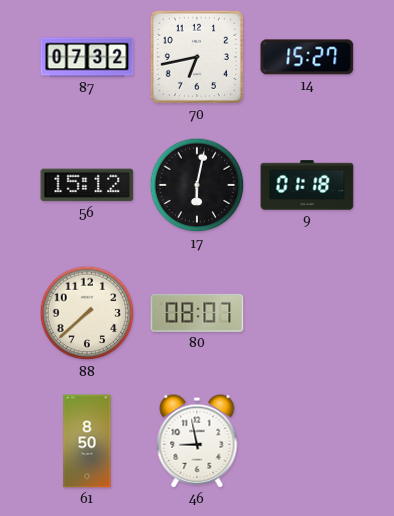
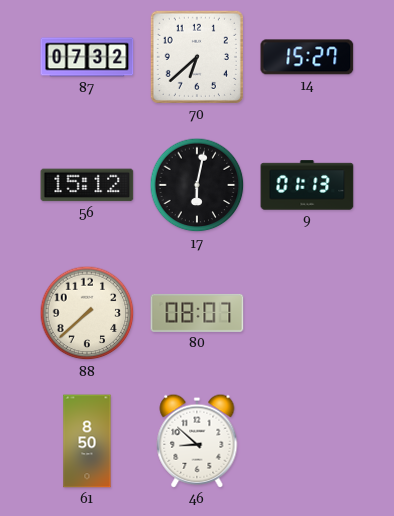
70: 6:43 -> 6:38
9: 01:18 -> 01:13
46: 8:58 -> 8:52
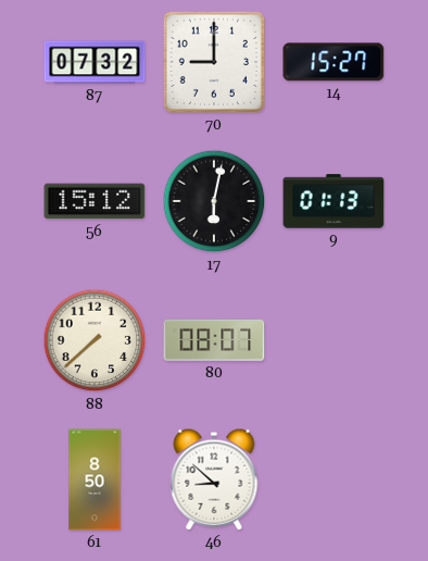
70: 6:38 -> 9:00
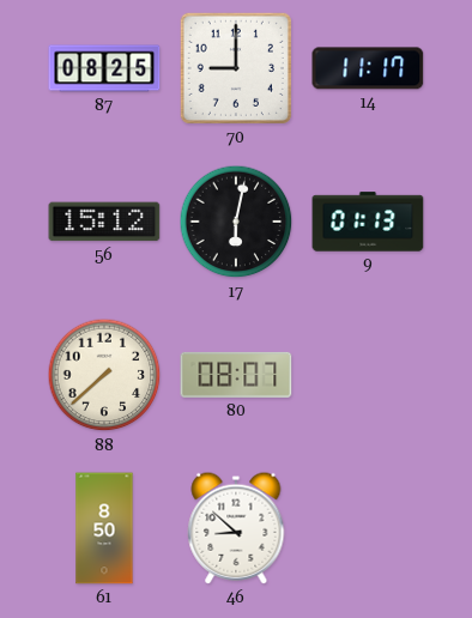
87: 07:32 -> 08:25
14: 15:27 -> 11:17
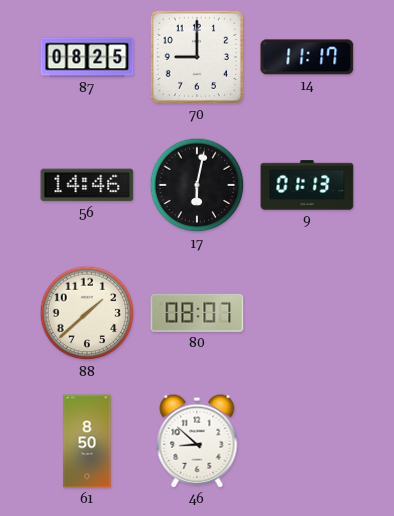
56: 15:12 -> 14:46
88: 7:38 -> 1:38
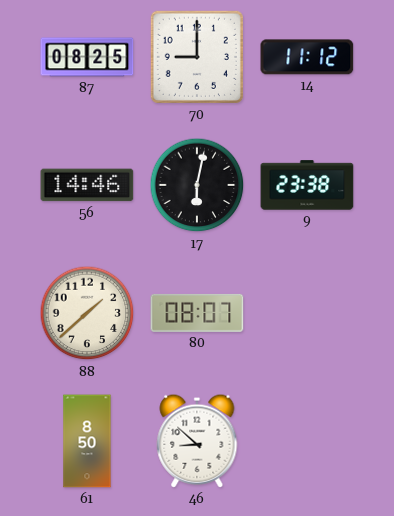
14: 11:17 -> 11:12
9: 01:13 -> 23:38
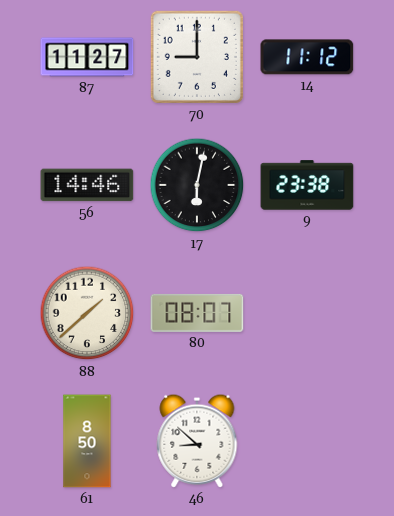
87: 08:25 -> 11:27
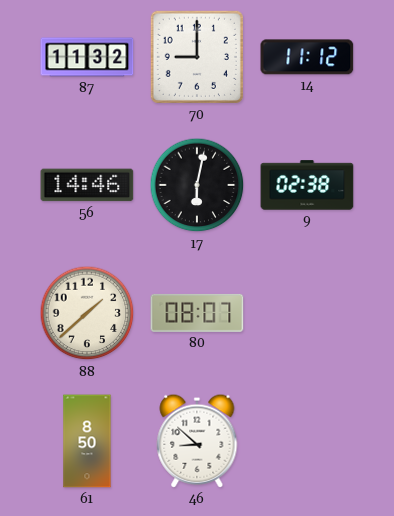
87: 11:27 -> 11:32
9: 23:38 -> 02:38
